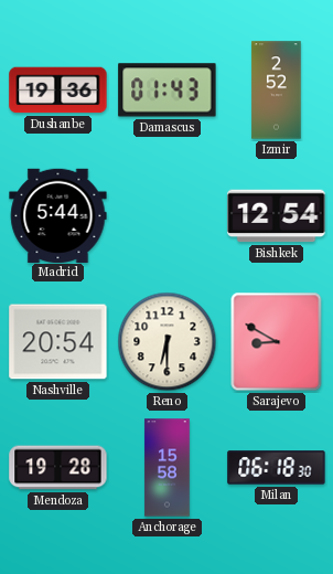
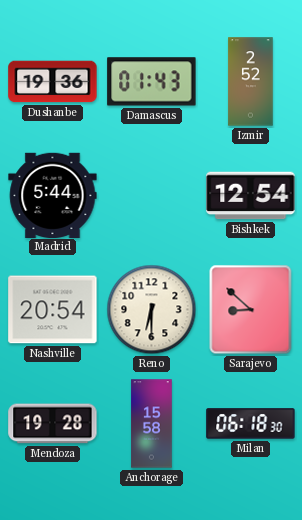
Sarajevo: 8:50 -> 8:52
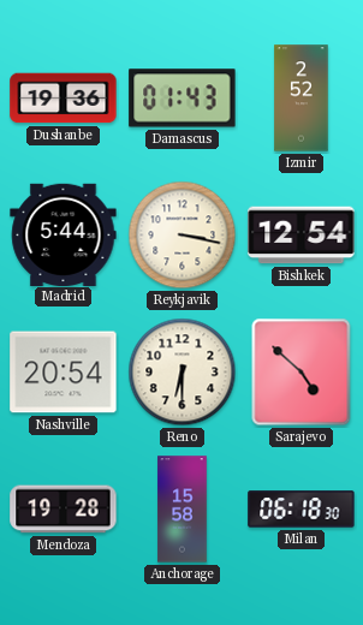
Reykjavik: none -> 3:17
Sarajevo: 8:52 -> 4:52
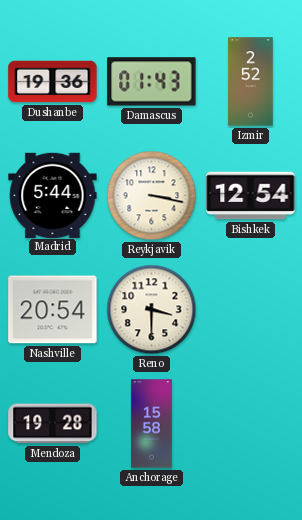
Reno: 6:30 -> 3:30
Sarajevo: 4:52 -> none
Milan: 06:18 -> none
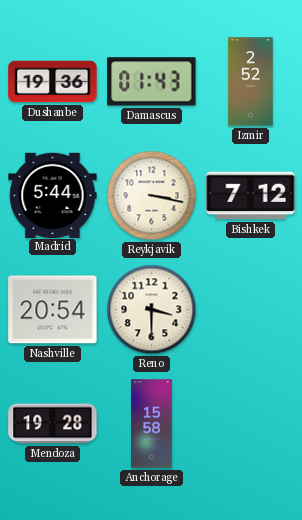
Bishkek: 12:54 -> 7:12
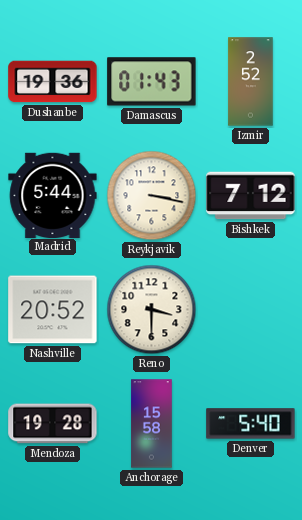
Nashville: 20:54 -> 20:52
Denver: none -> 5:40
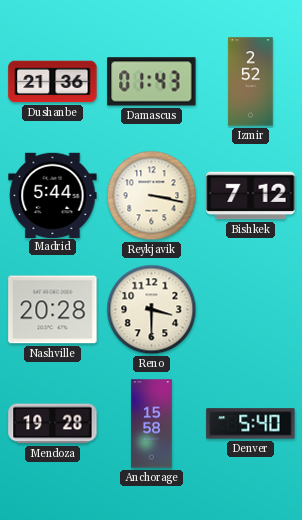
Dushanbe: 19:36 -> 21:36
Nashville: 20:52 -> 20:28
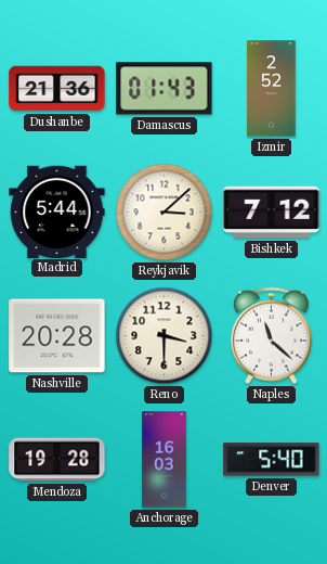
Reykjavik: 3:17 -> 3:08
Naples: none -> 11:22
Anchorage: 15:58 -> 16:03
